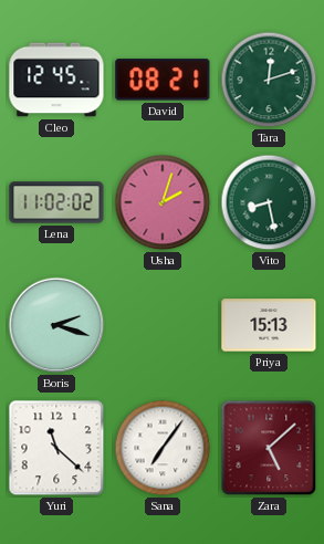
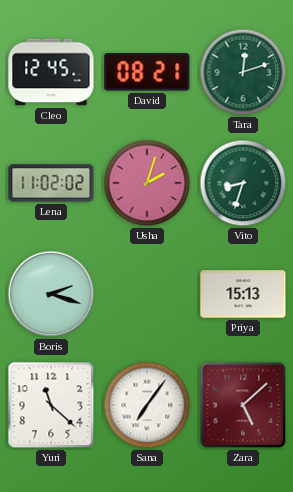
Vito: 8:28 -> 8:33
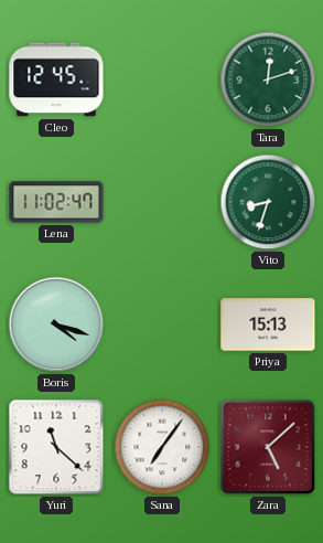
David: 08:21 -> none
Lena: 11:02:02 -> 11:02:47
Usha: 2:03 -> none
Boris: 2:18 -> 4:18
